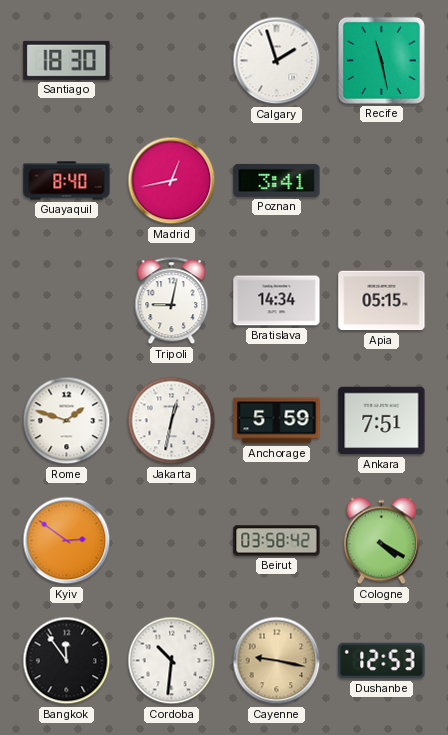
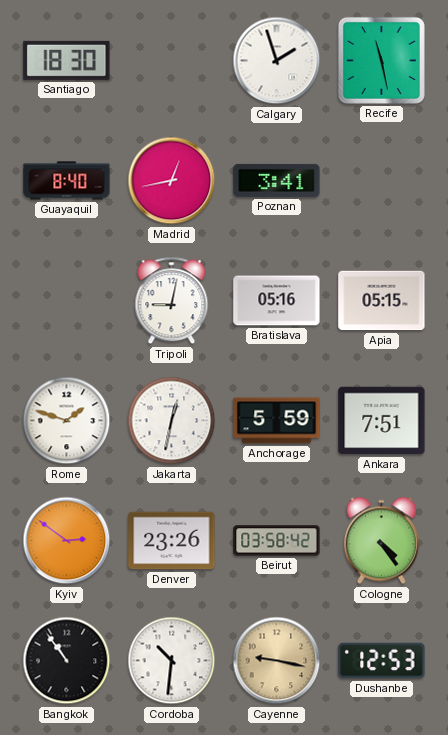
Bratislava: 14:34 -> 05:16
Denver: none -> 23:26
Cologne: 4:20 -> 4:24
Bangkok: 11:54 -> 10:54
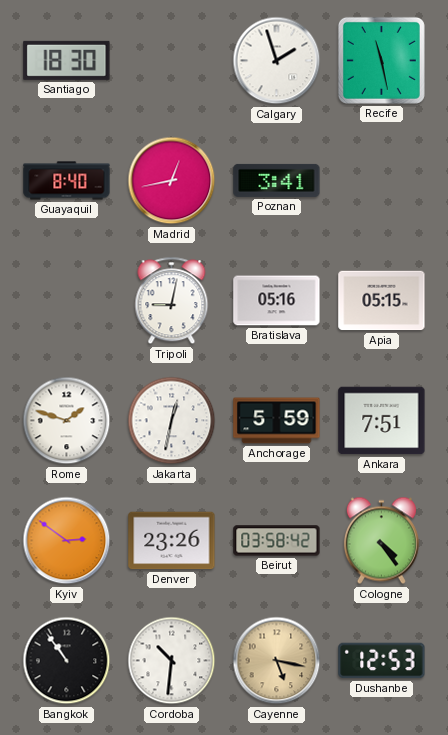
Cayenne: 9:17 -> 5:17
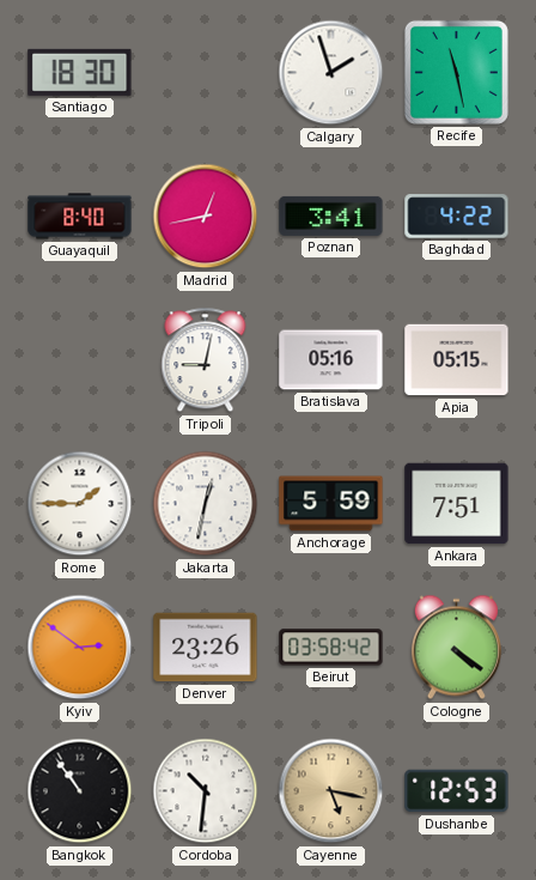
Baghdad: none -> 4:22
Rome: 1:48 -> 1:45
Cologne: 4:24 -> 4:21
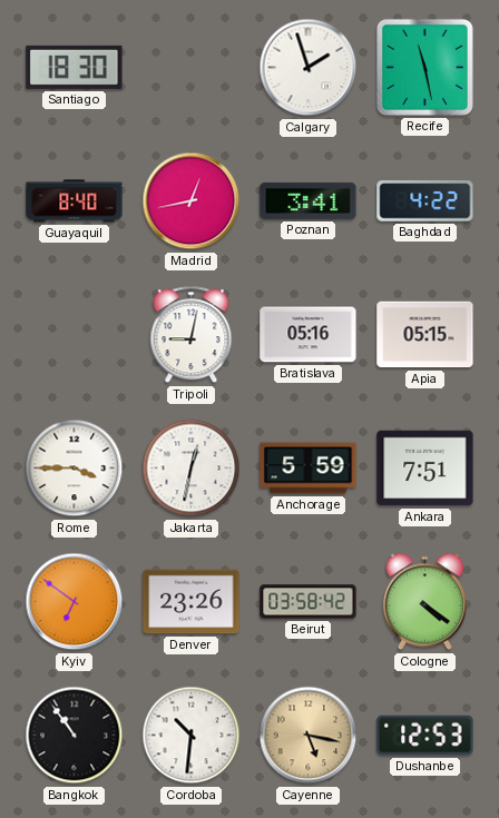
Rome: 1:45 -> 3:45
Kyiv: 2:51 -> 6:51
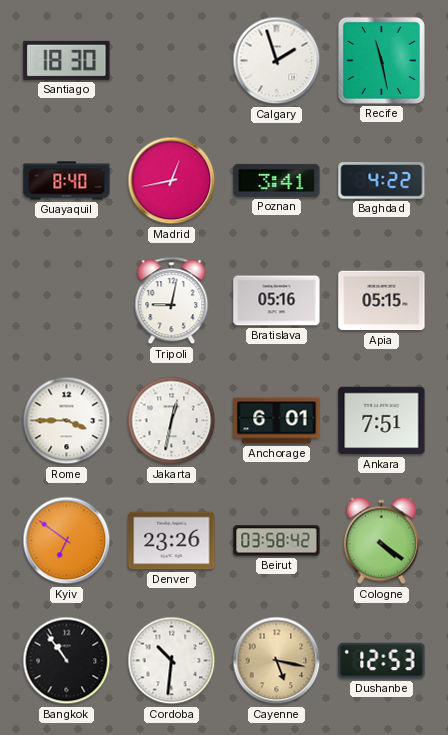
Anchorage: 5:59 -> 6:01
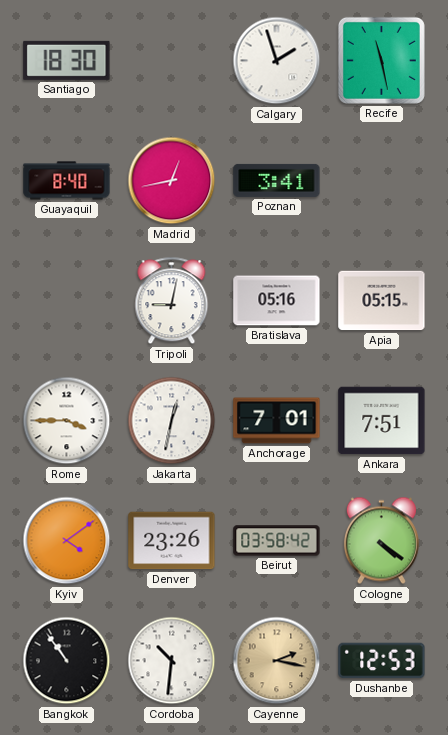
Baghdad: 4:22 -> none
Anchorage: 6:01 -> 7:01
Kyiv: 6:51 -> 4:09
Cayenne: 5:17 -> 2:17
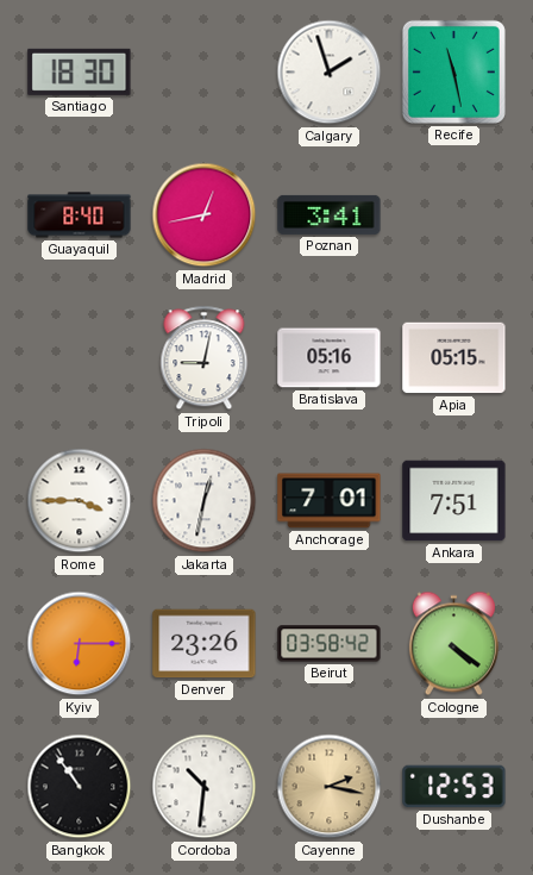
Kyiv: 4:09 -> 6:15
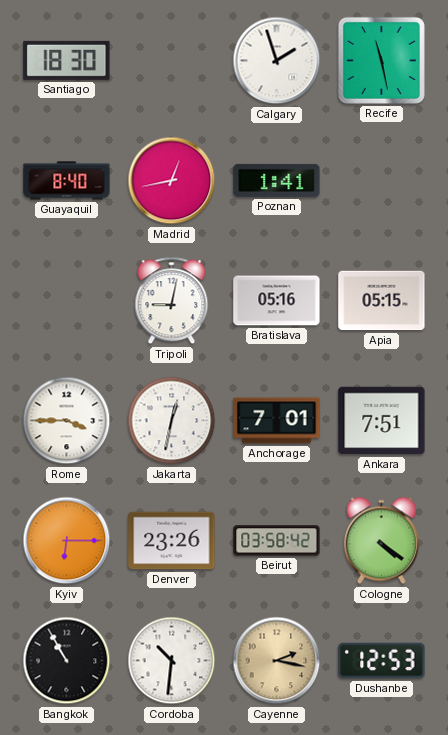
Poznan: 3:41 -> 1:41
Bangkok: 10:54 -> 10:55
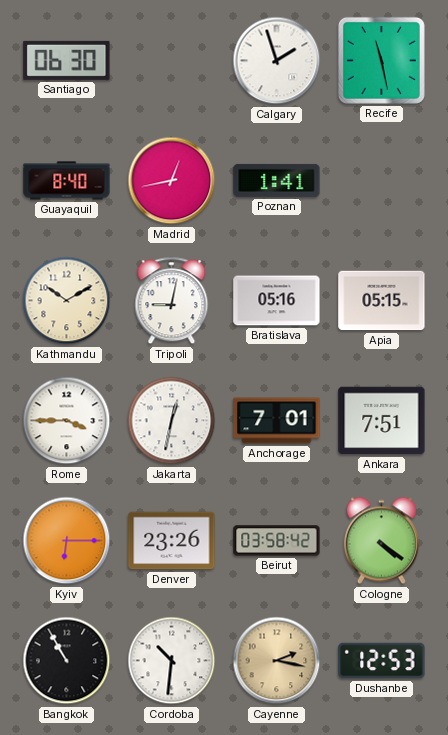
Santiago: 18:30 -> 06:30
Kathmandu: none -> 10:10
